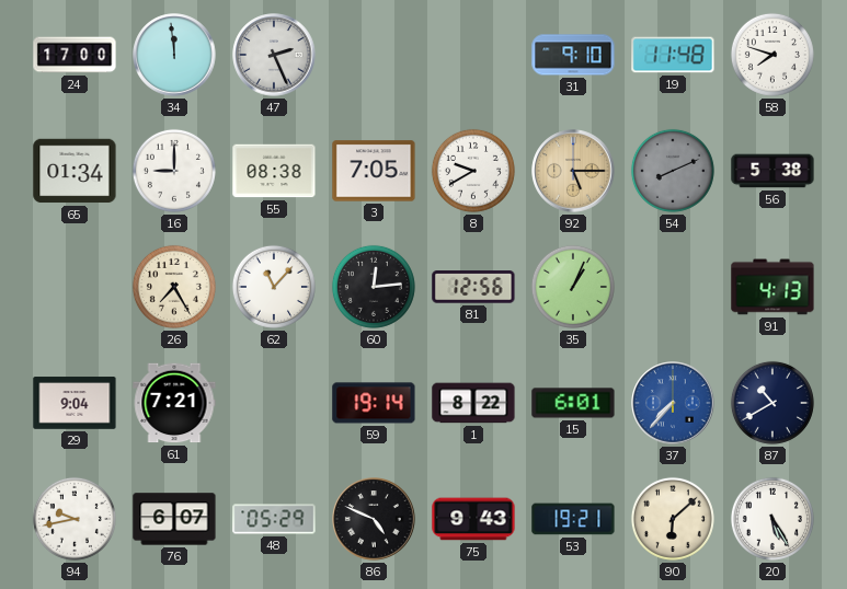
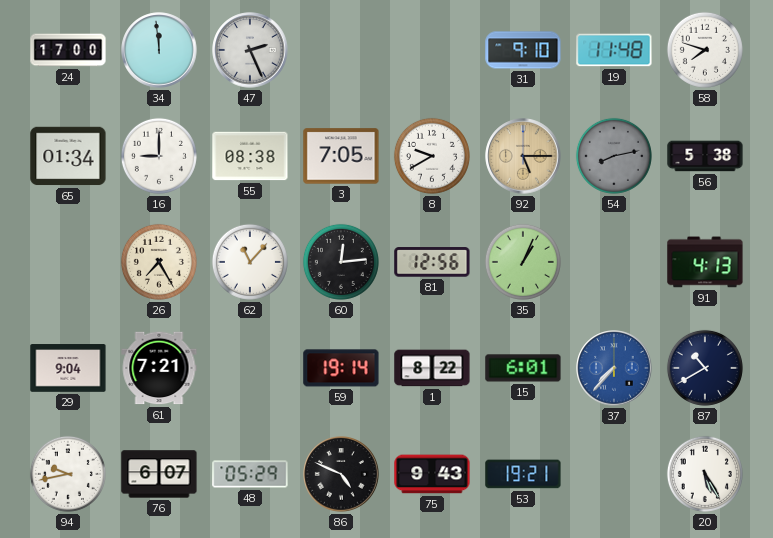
54: 8:11 -> 8:13
90: 6:08 -> none
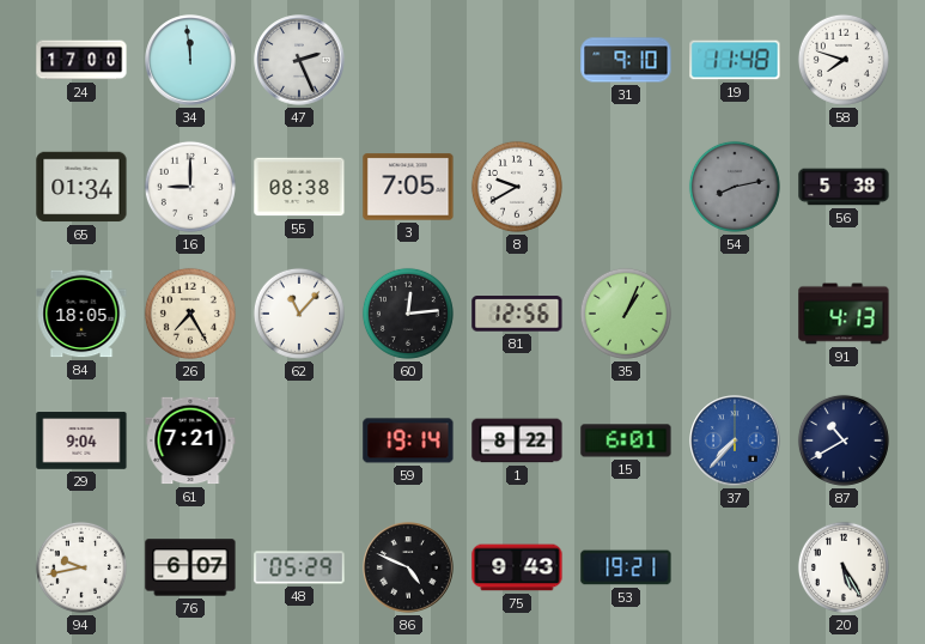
92: 5:15 -> none
84: none -> 18:05
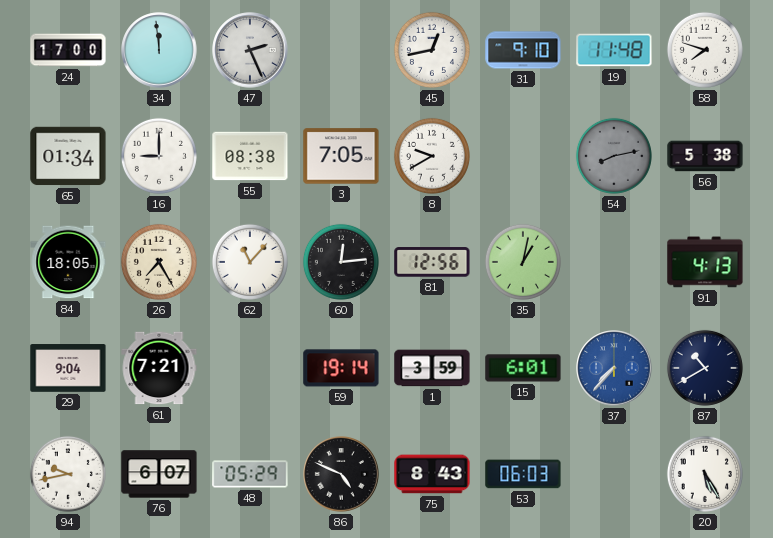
45: none -> 12:43
35: 1:04 -> 1:02
1: 8:22 -> 3:59
75: 9:43 -> 8:43
53: 19:21 -> 06:03
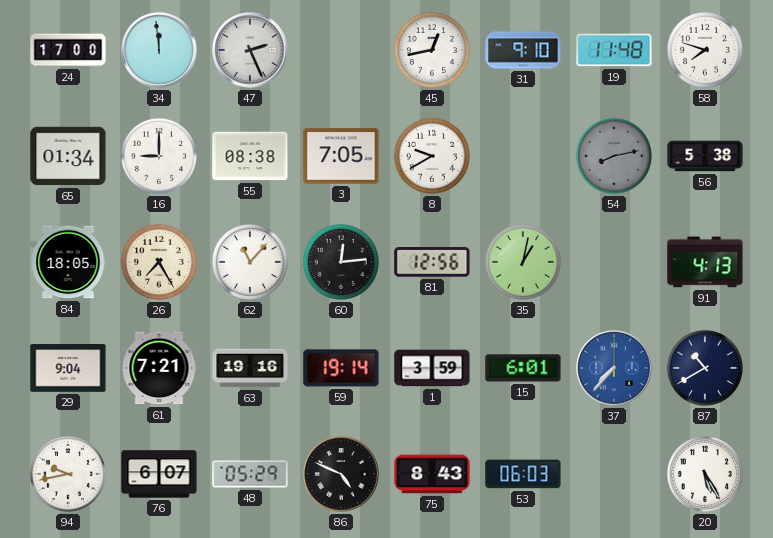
63: none -> 19:16
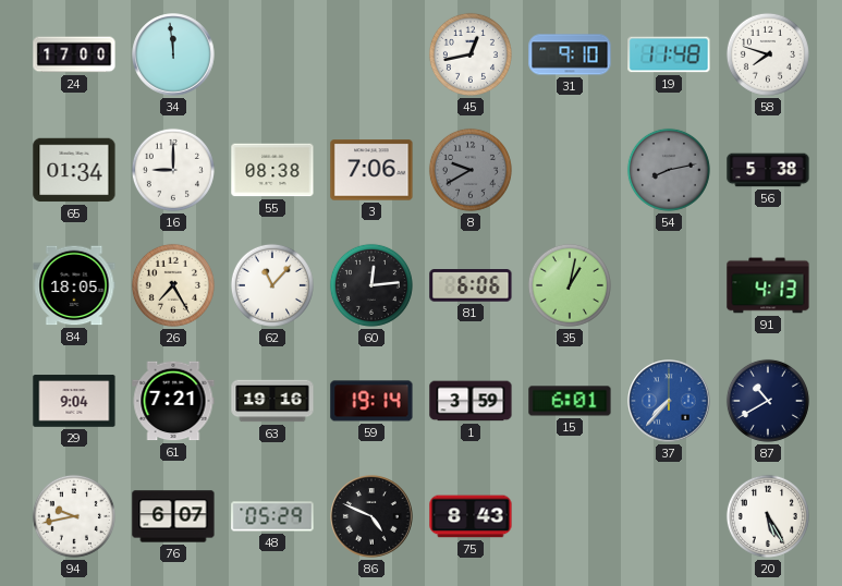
47: 2:26 -> none
3: 7:05 -> 7:06
8 dial: white -> grey
81: 12:56 -> 6:06
53: 06:03 -> none
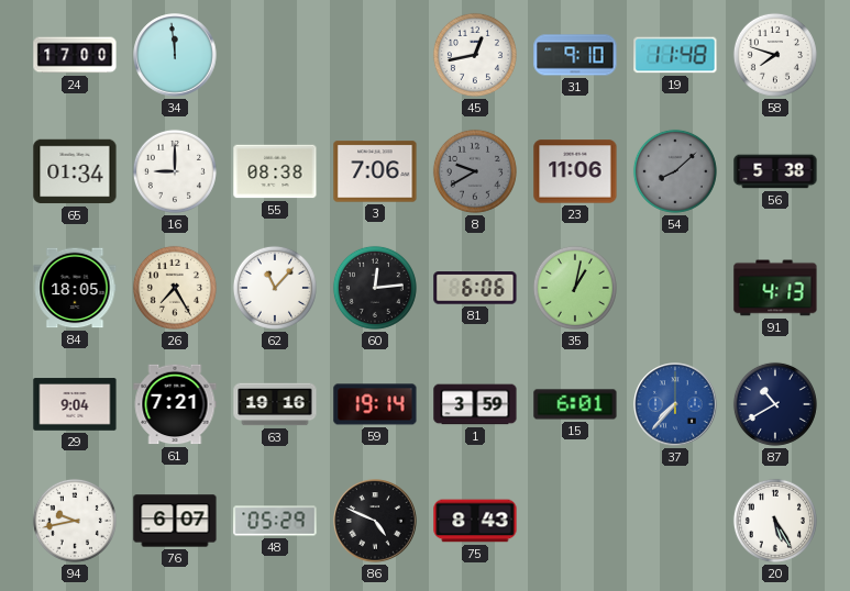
23: none -> 11:06
54: 8:13 -> 8:08
